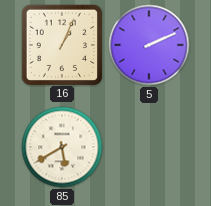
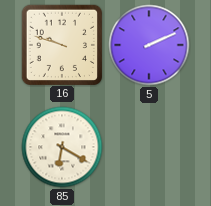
16: 1:04 -> 9:48
85: 5:40 -> 6:20
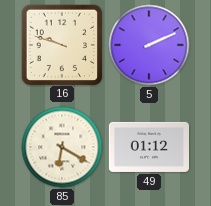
49: none -> 01:12
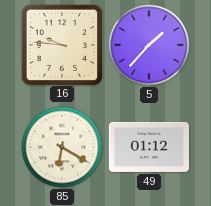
16: 9:48 -> 9:46
5: 2:11 -> 1:37
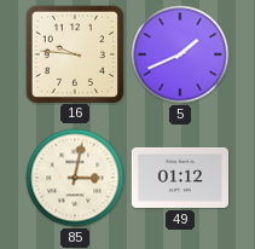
5: 1:37 -> 1:41
85: 6:20 -> 3:02
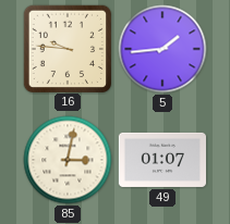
5: 1:41 -> 1:44
49: 01:12 -> 01:07
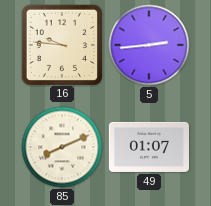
5: 1:44 -> 2:44
85: 3:02 -> 8:11
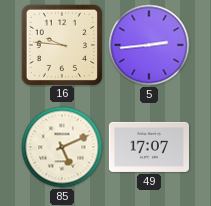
85: 8:11 -> 5:11
49: 01:07 -> 17:07
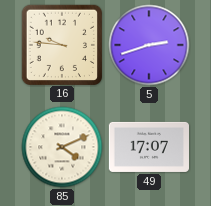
5: 2:44 -> 2:42
85: 5:11 -> 4:11
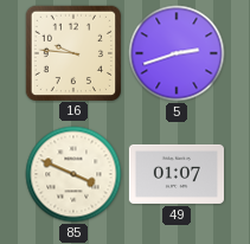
85: 4:11 -> 3:49
49: 17:07 -> 01:07
